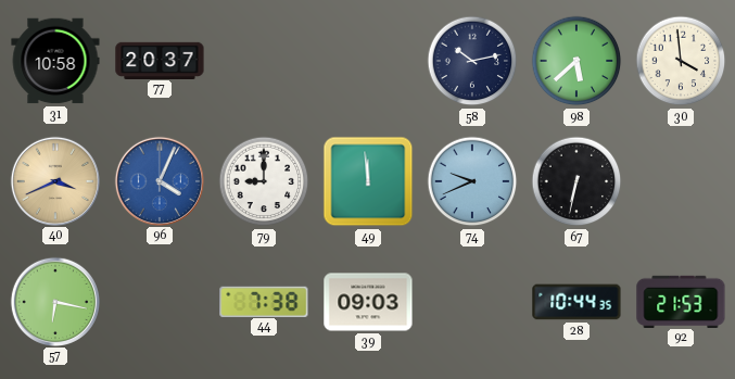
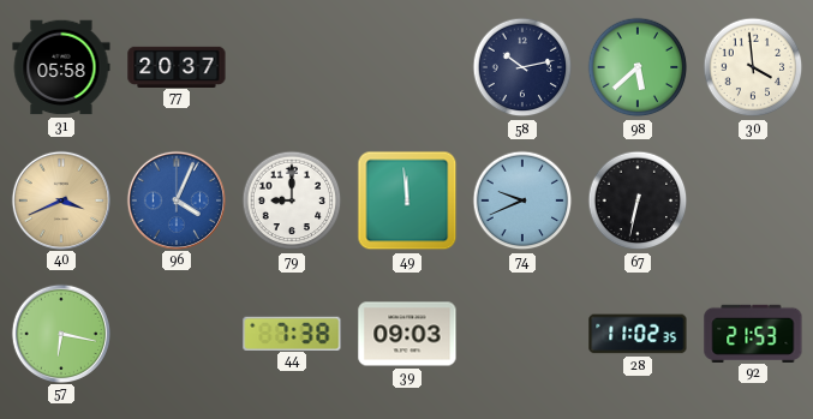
31: 10:58 -> 05:58
28: 10:44 -> 11:02
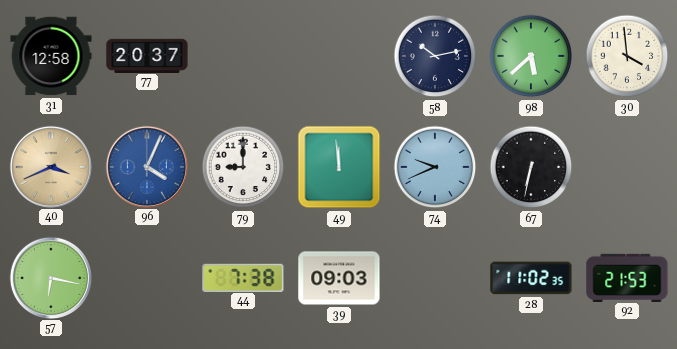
31: 05:58 -> 12:58
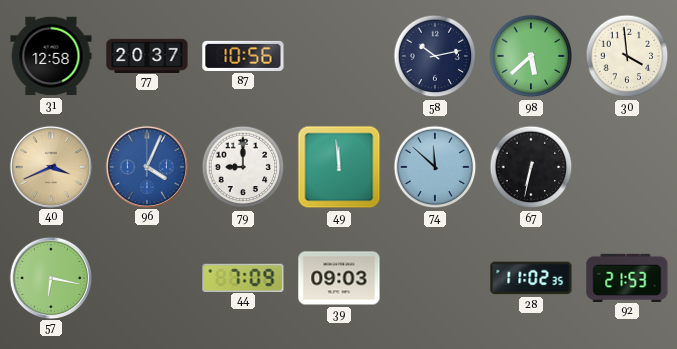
87: none -> 10:56
74: 9:41 -> 11:52
44: 7:38 -> 7:09
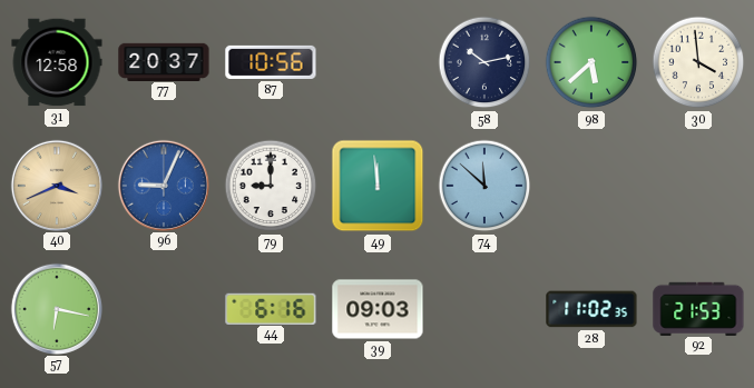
96: 4:04 -> 9:04
67: 6:32 -> none
44: 7:09 -> 6:16
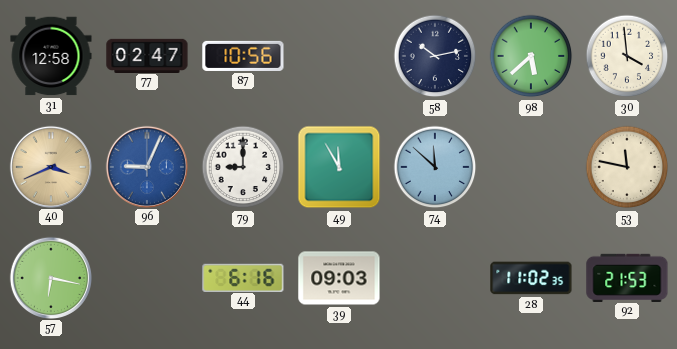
77: 20:37 -> 02:47
49: 11:59 -> 11:55
53: none -> 11:47
